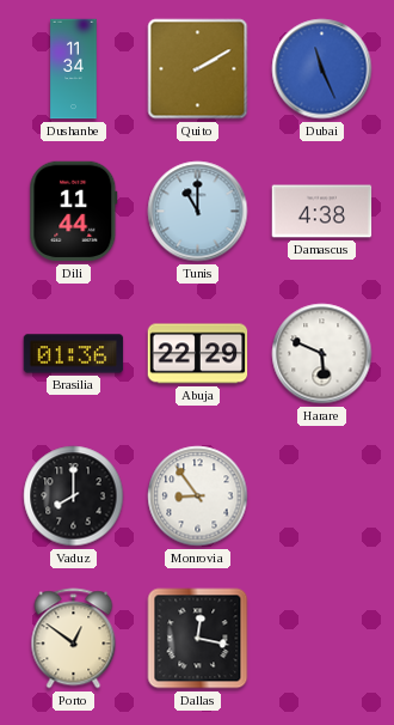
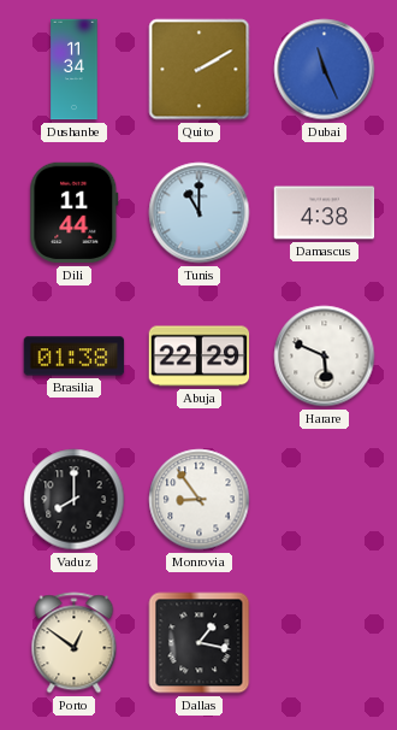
Brasilia: 01:36 -> 01:38
Dallas: 12:17 -> 1:17
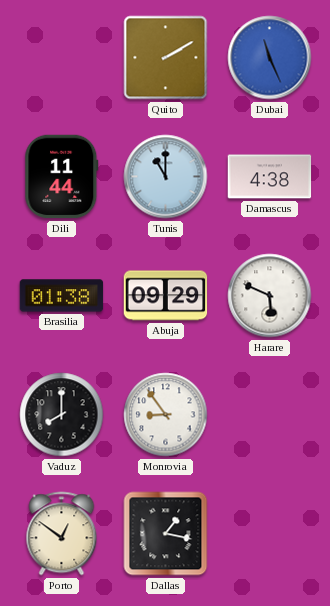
Dushanbe: 11:34 -> none
Abuja: 22:29 -> 09:29
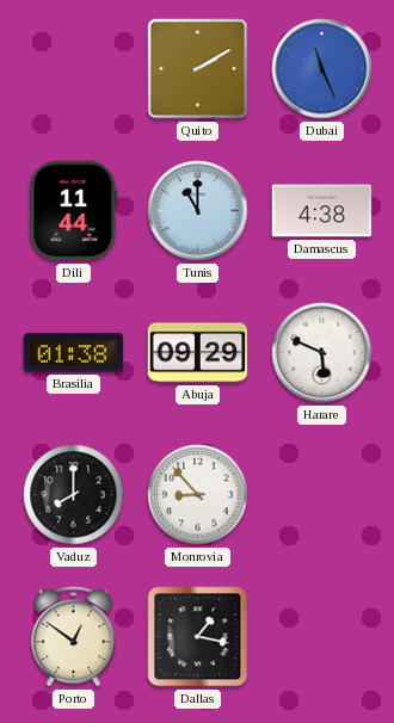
Monrovia: 8:54 -> 8:53
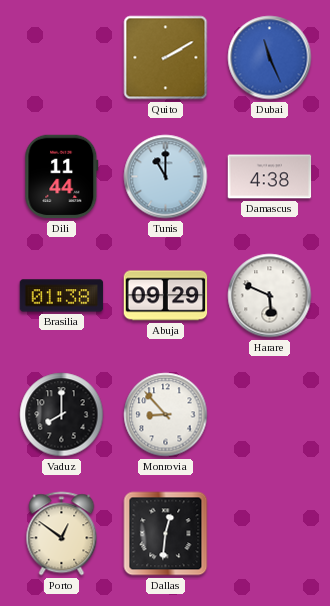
Dallas: 1:17 -> 12:31
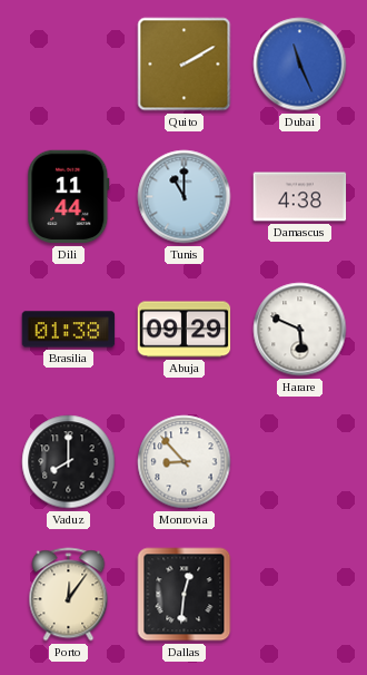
Porto: 12:51 -> 12:06
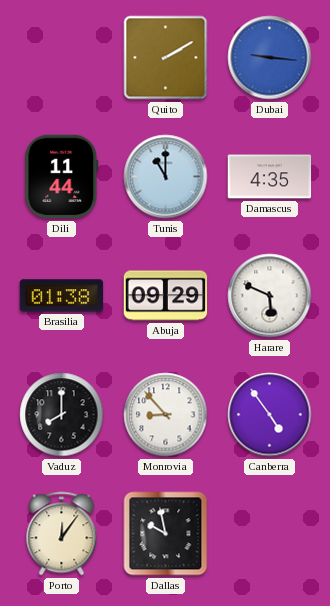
Dubai: 11:26 -> 9:16
Damascus: 4:38 -> 4:35
Canberra: none -> 4:54
Dallas: 12:31 -> 9:58
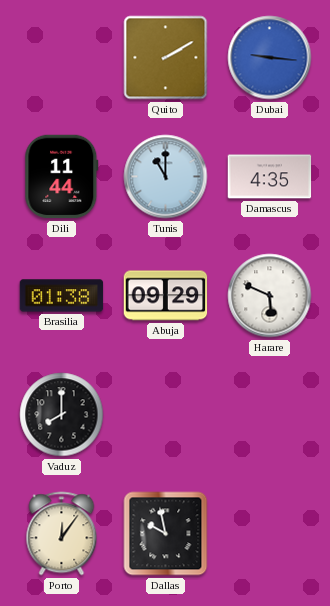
Monrovia: 8:53 -> none
Canberra: 4:54 -> none
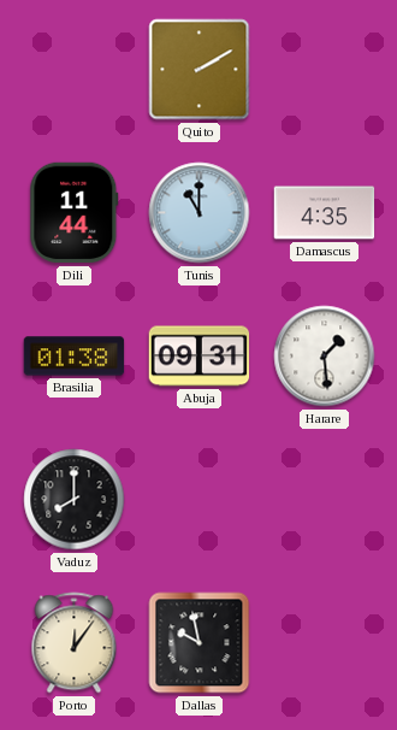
Dubai: 9:16 -> none
Abuja: 09:29 -> 09:31
Harare: 5:49 -> 1:29
